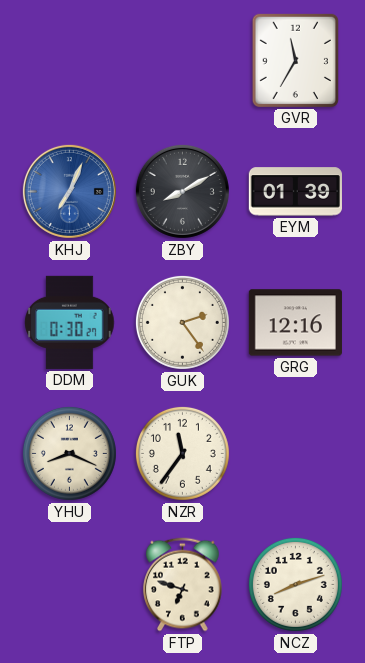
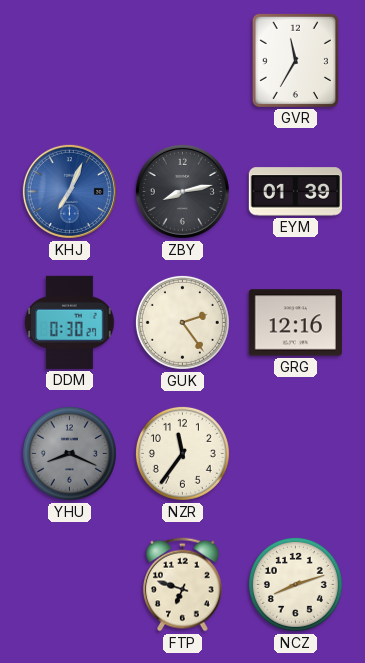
ZBY: 8:10 -> 8:13
YHU dial: cream -> grey
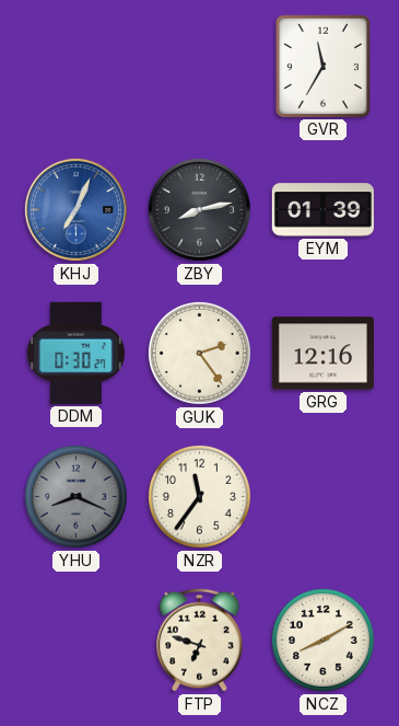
NCZ: 8:12 -> 8:10
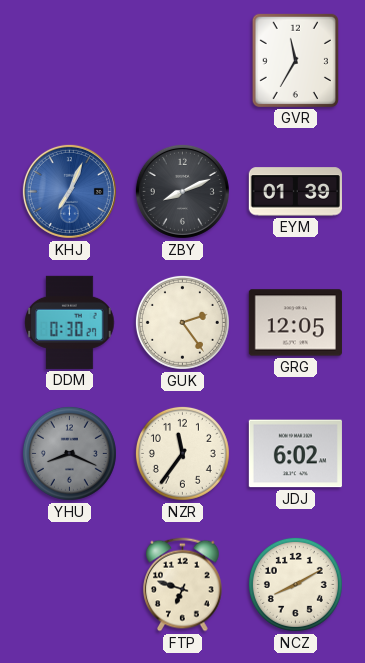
ZBY: 8:13 -> 8:11
GRG: 12:16 -> 12:05
JDJ: none -> 6:02
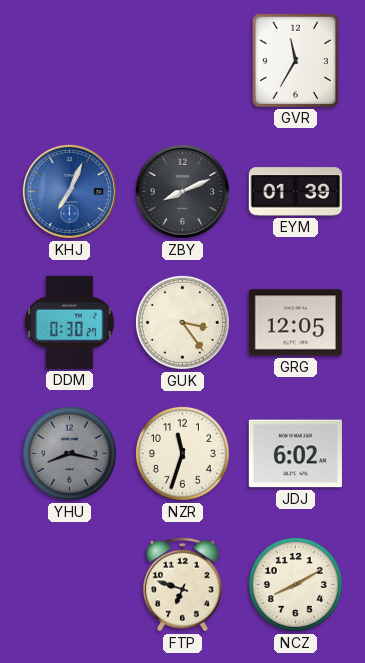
GUK: 2:24 -> 3:24
YHU: 8:19 -> 8:17
NZR: 11:36 -> 11:33
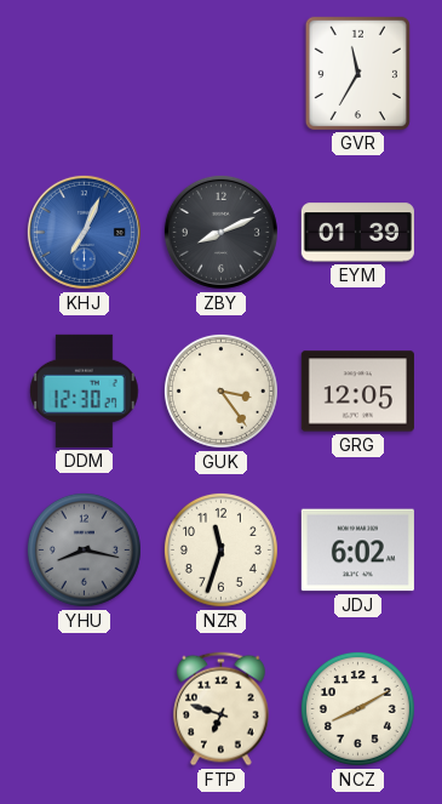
DDM: 0:30 -> 12:30
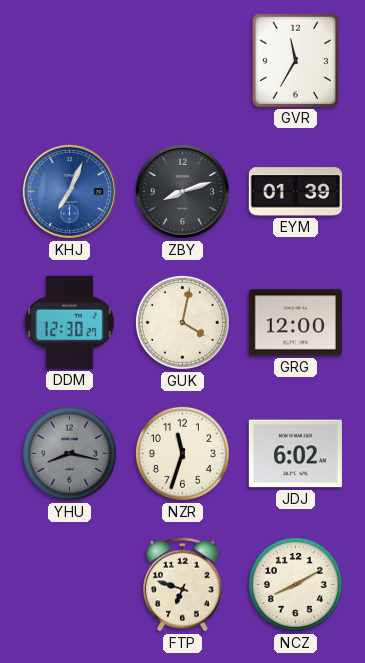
ZBY: 8:11 -> 8:12
GUK: 3:24 -> 4:02
GRG: 12:05 -> 12:00
